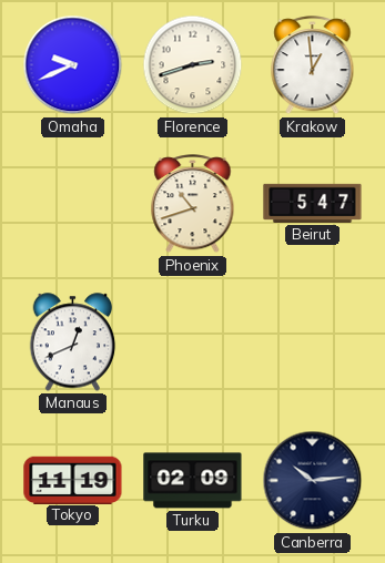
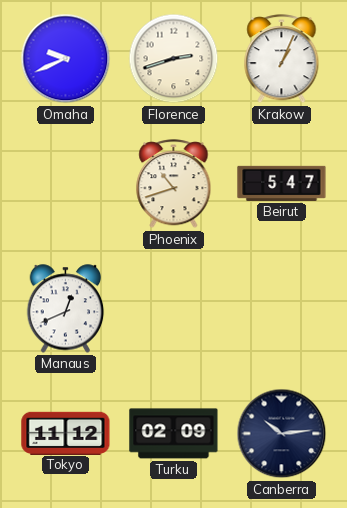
Krakow: 12:59 -> 1:04
Tokyo: 11:19 -> 11:12
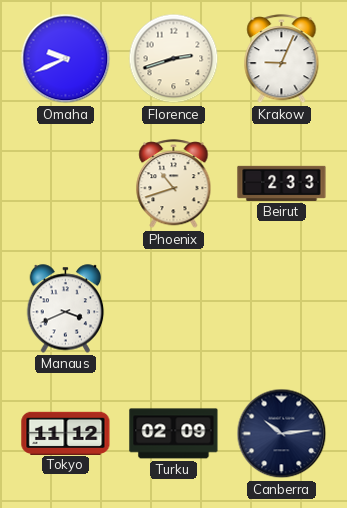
Krakow: 1:04 -> 9:04
Beirut: 5:47 -> 2:33
Manaus: 12:41 -> 3:41
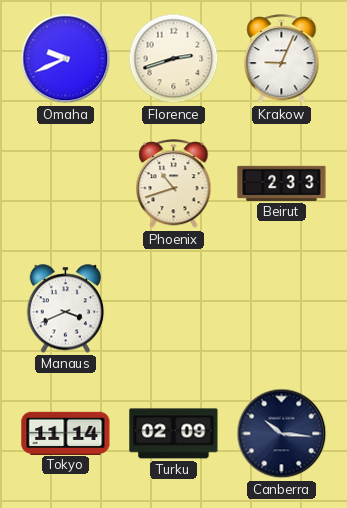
Tokyo: 11:12 -> 11:14
Canberra: 10:14 -> 10:16
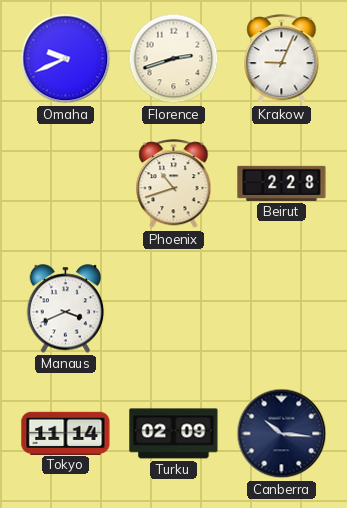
Beirut: 2:33 -> 2:28
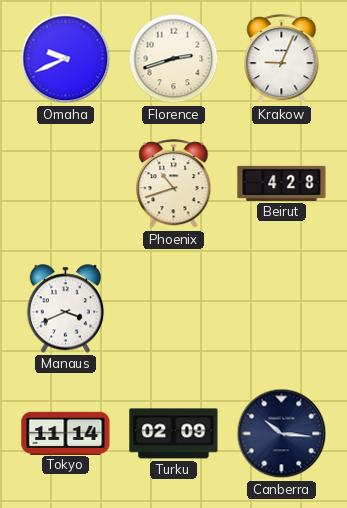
Beirut: 2:28 -> 4:28
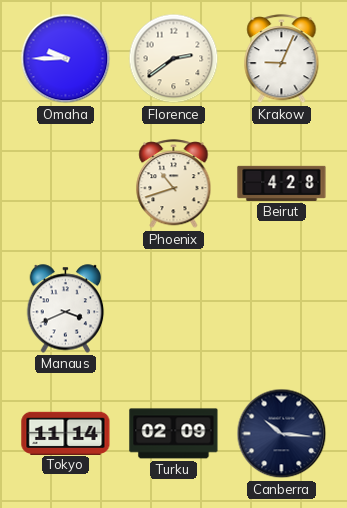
Omaha: 9:41 -> 9:45
Florence: 2:42 -> 2:39
